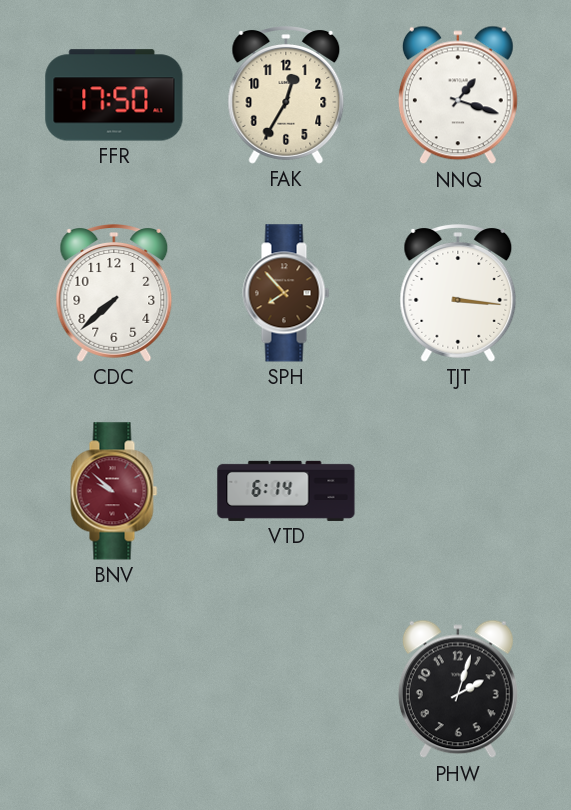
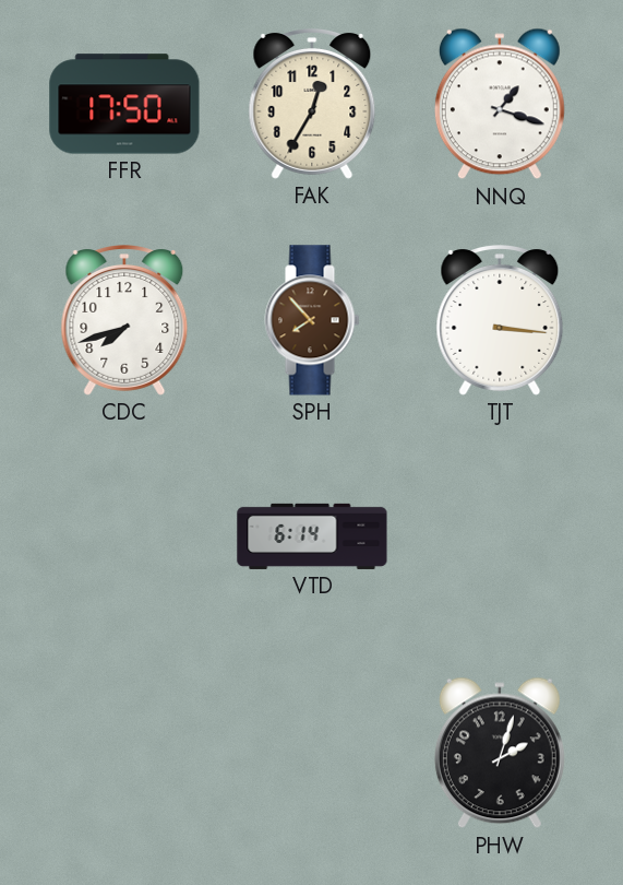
CDC: 7:38 -> 7:42
BNV: 9:52 -> none
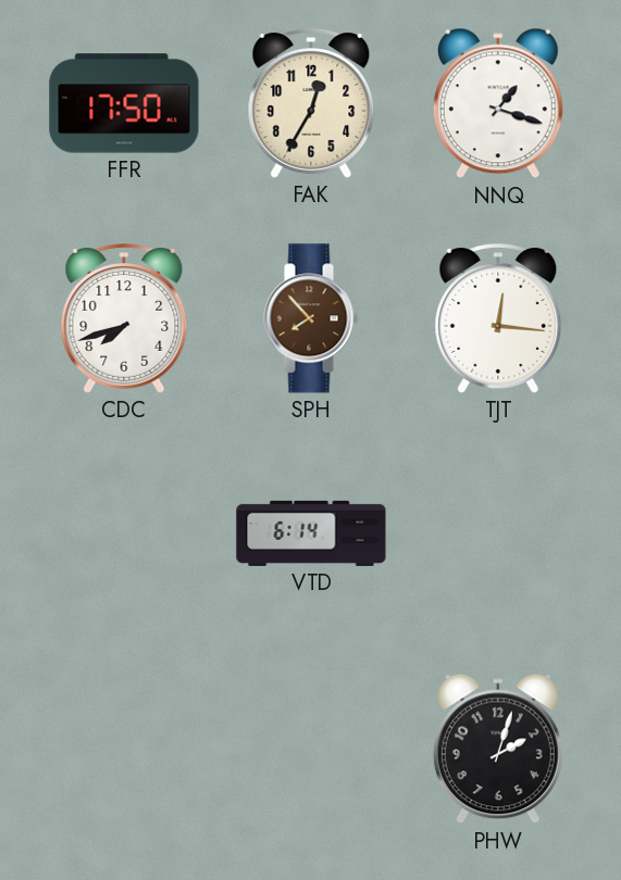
TJT: 3:16 -> 12:16
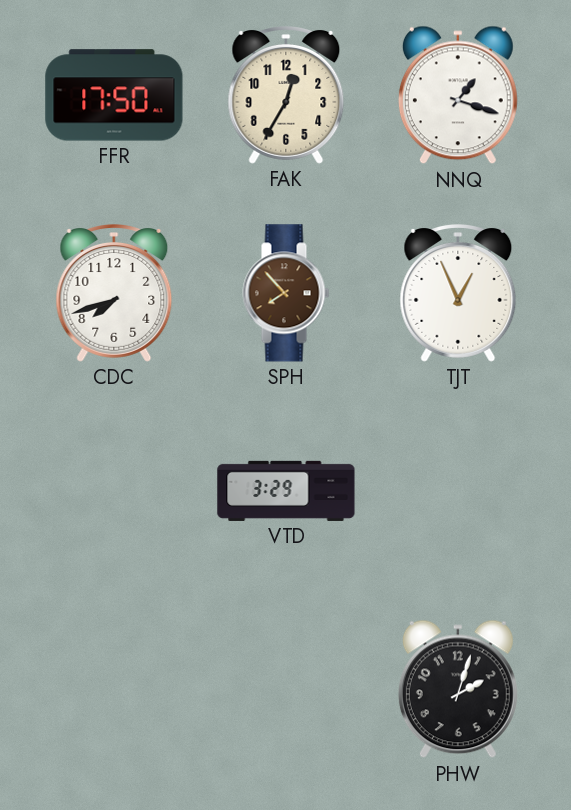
TJT: 12:16 -> 12:56
VTD: 6:14 -> 3:29
